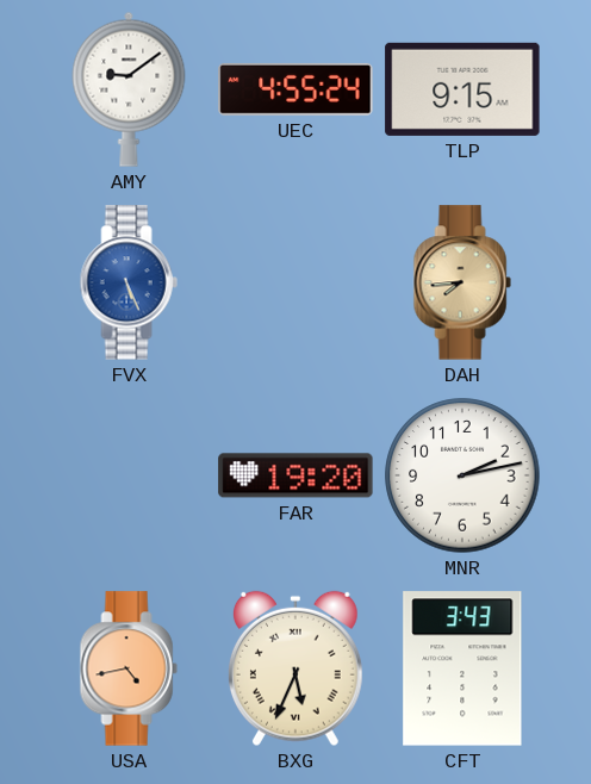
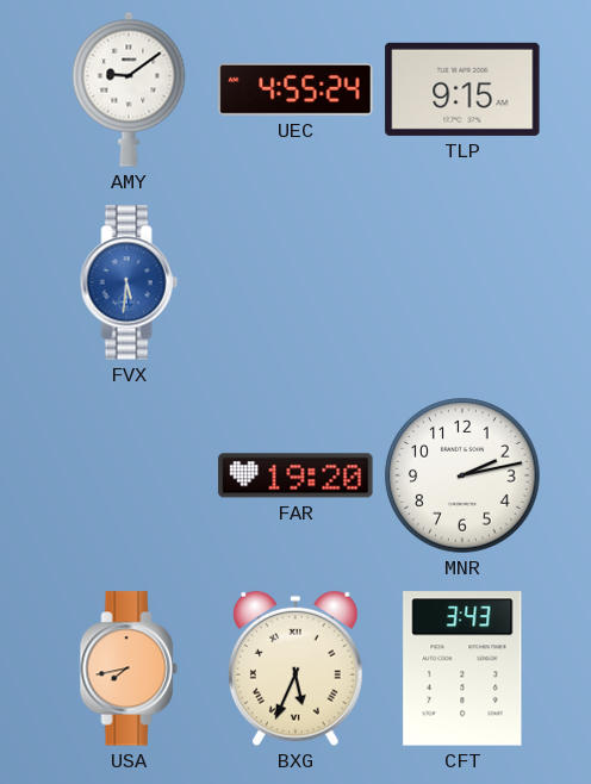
FVX: 5:26 -> 5:31
DAH: 7:44 -> none
USA: 4:43 -> 7:43
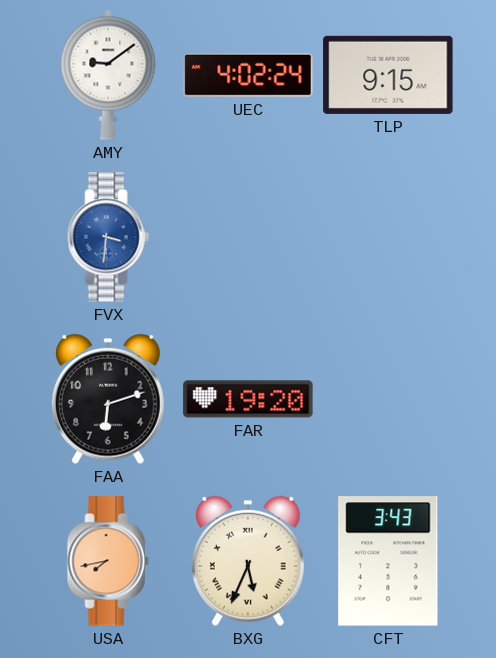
UEC: 4:55 -> 4:02
FVX: 5:31 -> 3:31
FAA: none -> 6:12
MNR: 2:13 -> none
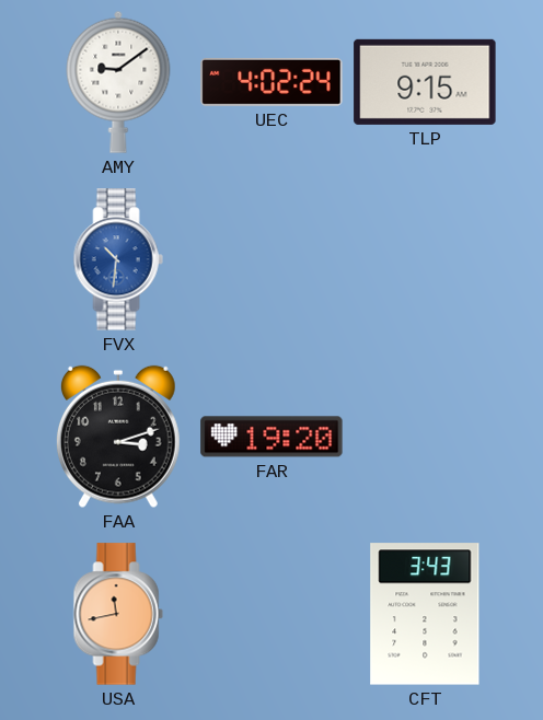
FVX: 3:31 -> 10:31
FAA: 6:12 -> 3:12
USA: 7:43 -> 11:43
BXG: 5:34 -> none
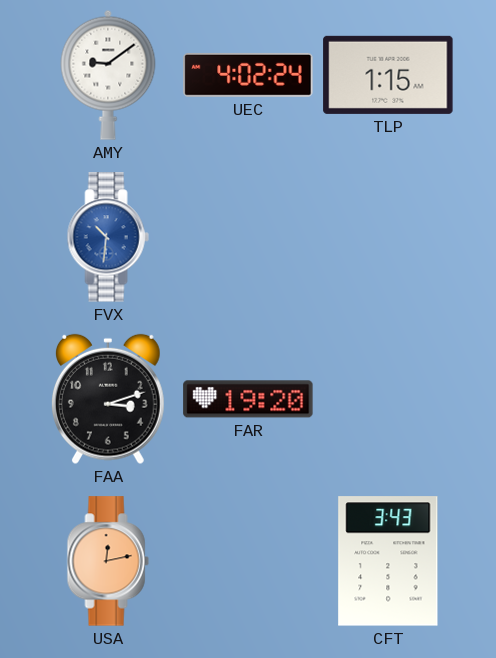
TLP: 9:15 -> 1:15
USA: 11:43 -> 12:13
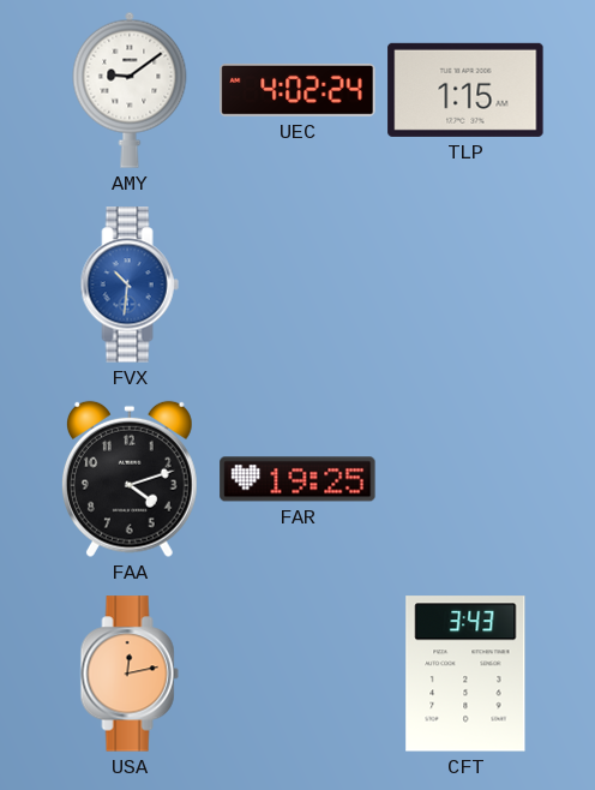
FAA: 3:12 -> 4:12
FAR: 19:20 -> 19:25
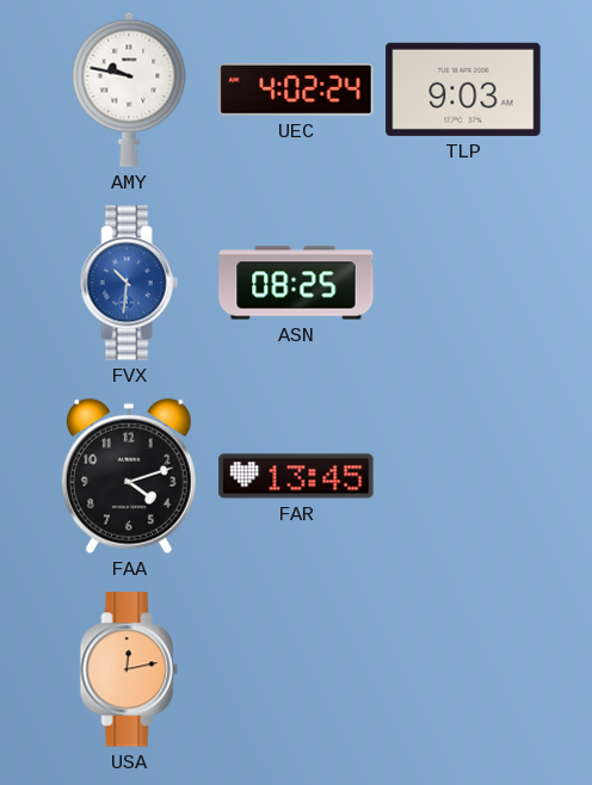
AMY: 9:09 -> 9:47
TLP: 1:15 -> 9:03
ASN: none -> 08:25
FAR: 19:25 -> 13:45
CFT: 3:43 -> none
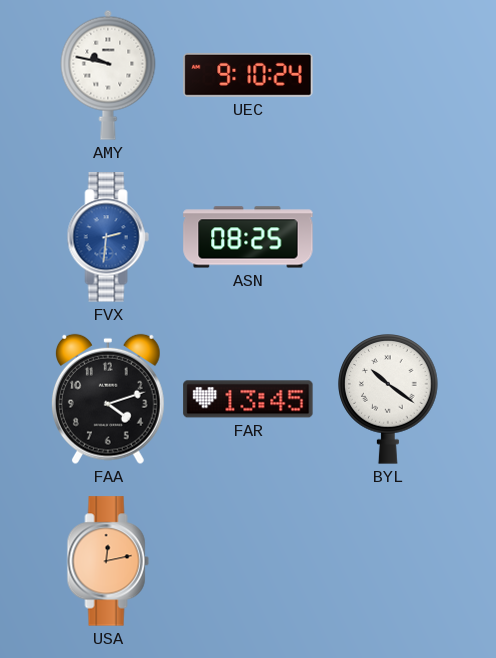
UEC: 4:02 -> 9:10
TLP: 9:03 -> none
FVX: 10:31 -> 2:31
BYL: none -> 10:21
